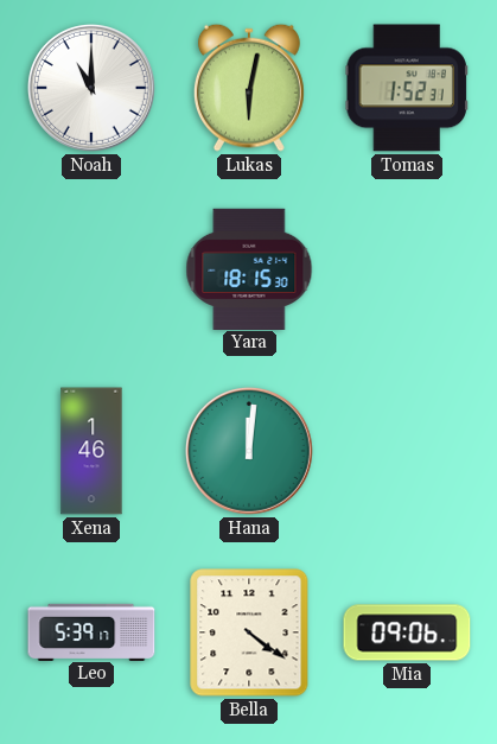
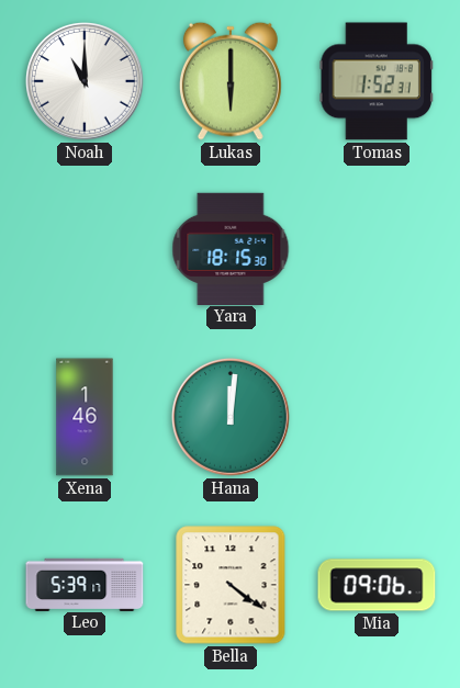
Lukas: 6:02 -> 6:00
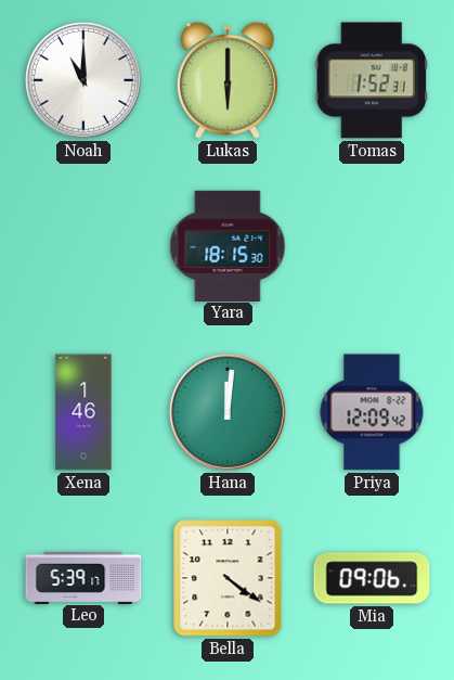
Priya: none -> 12:09
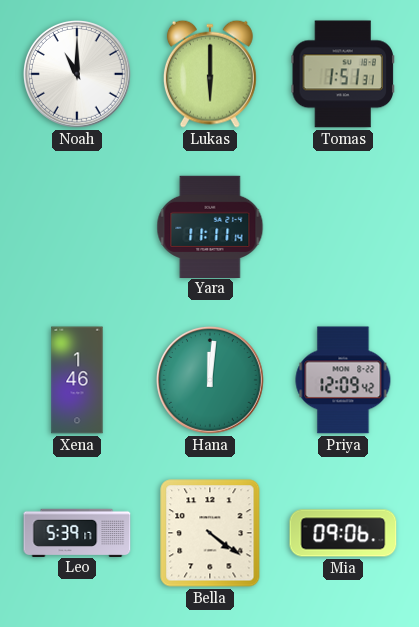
Tomas: 1:52 -> 1:51
Yara: 18:15 -> 11:11
